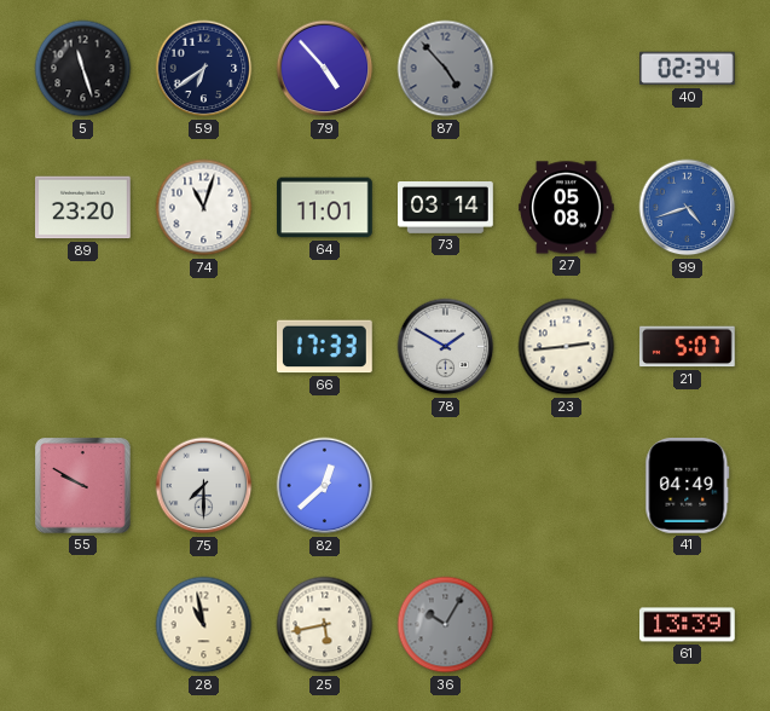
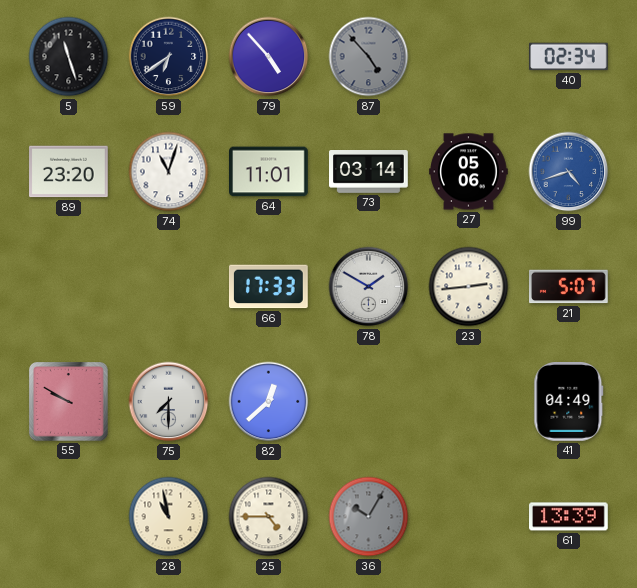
27: 05:08 -> 05:06
25: 5:43 -> 4:45
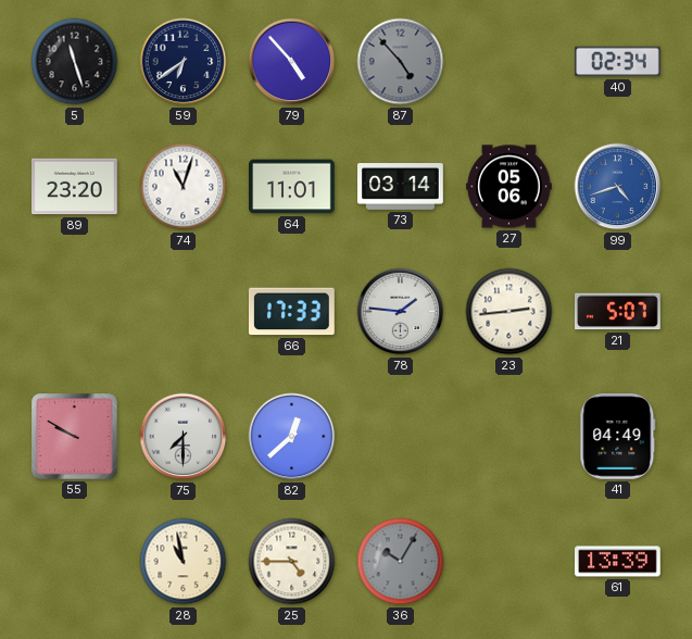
78: 1:50 -> 1:46
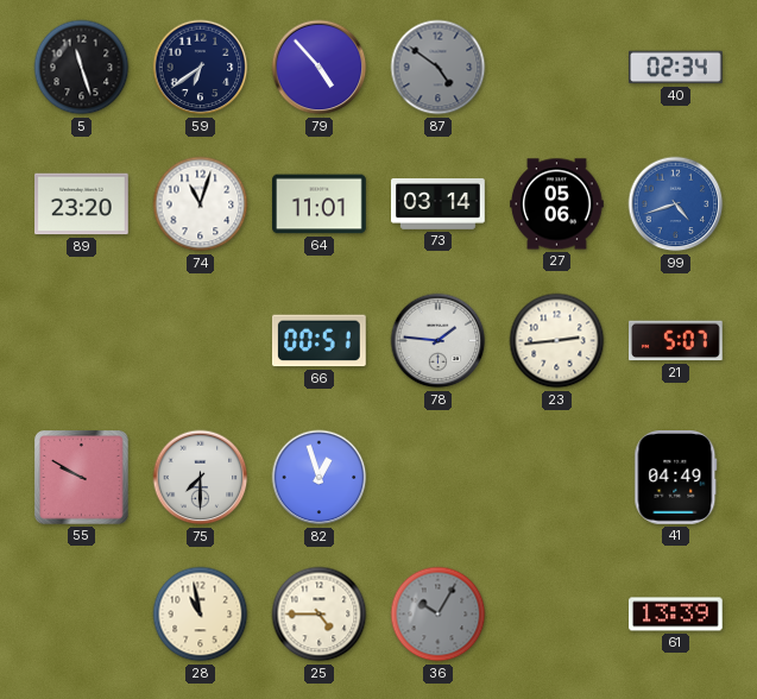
87: 4:53 -> 4:51
66: 17:33 -> 00:51
82: 12:38 -> 12:57
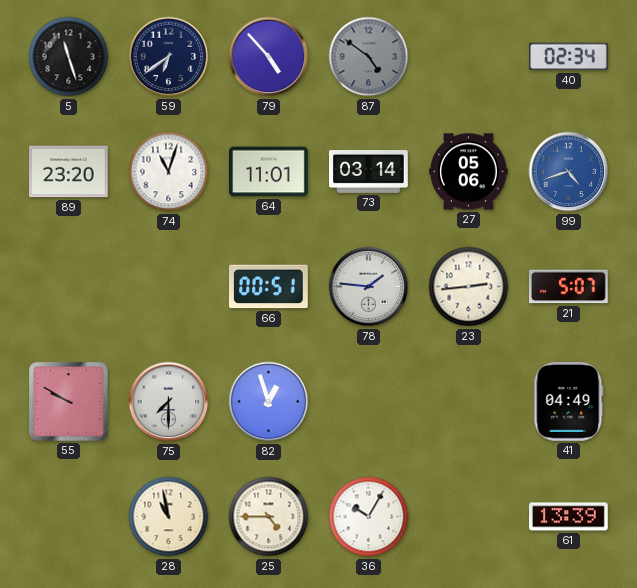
36 dial: grey -> white
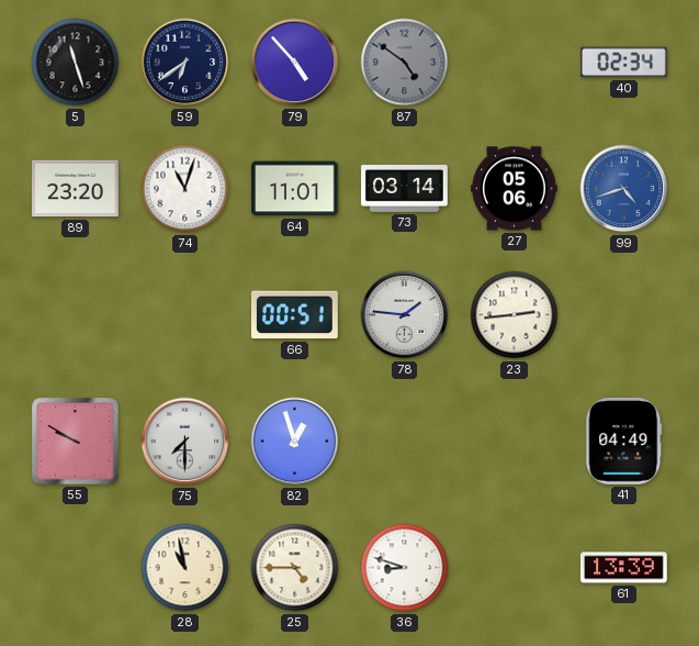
21: 5:07 -> none
36: 10:05 -> 8:48
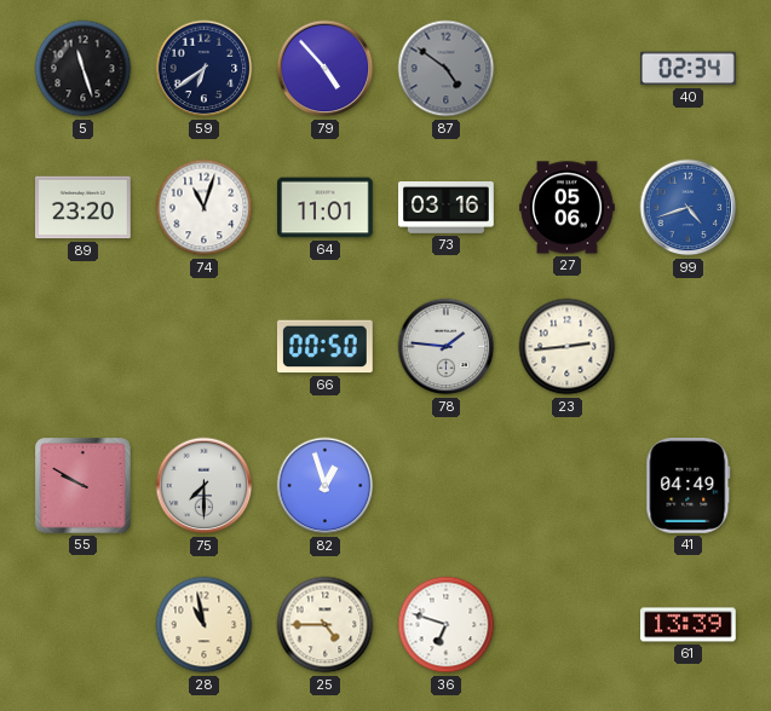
73: 03:14 -> 03:16
66: 00:51 -> 00:50
36: 8:48 -> 6:48
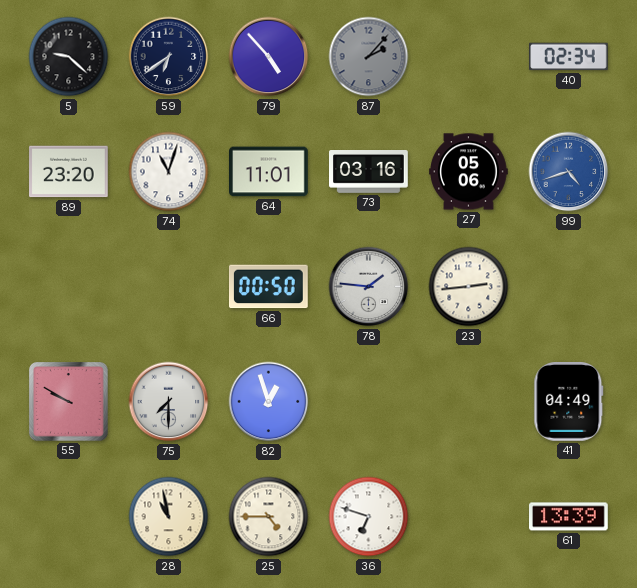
5: 11:27 -> 9:22
87: 4:51 -> 2:07
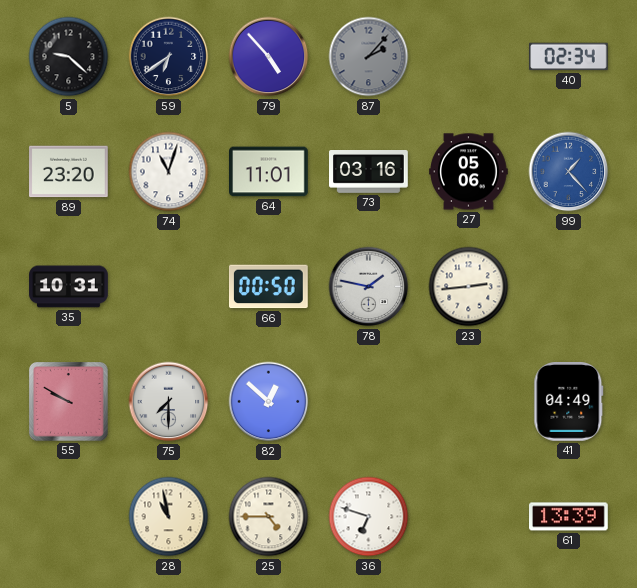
99: 4:42 -> 1:23
35: none -> 10:31
78: 1:46 -> 1:47
82: 12:57 -> 12:52
